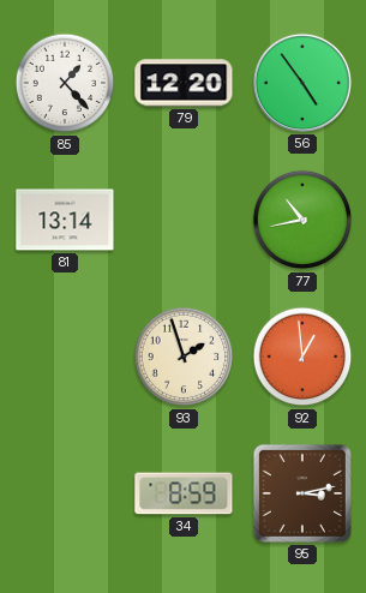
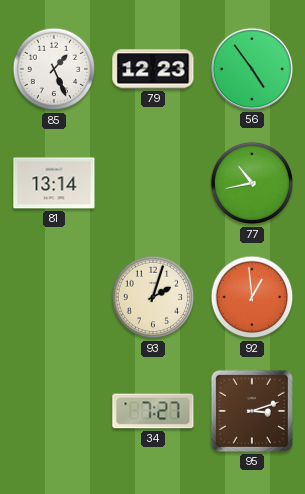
85: 1:23 -> 1:26
79: 12:20 -> 12:23
93: 1:57 -> 2:03
34: 8:59 -> 7:27
95: 3:13 -> 3:12
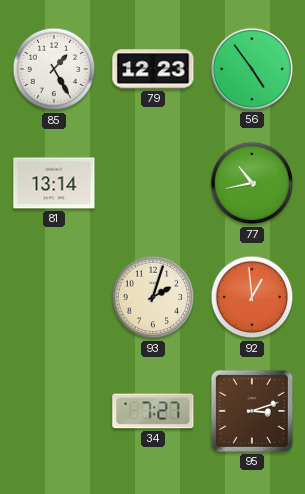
85: 1:26 -> 1:25
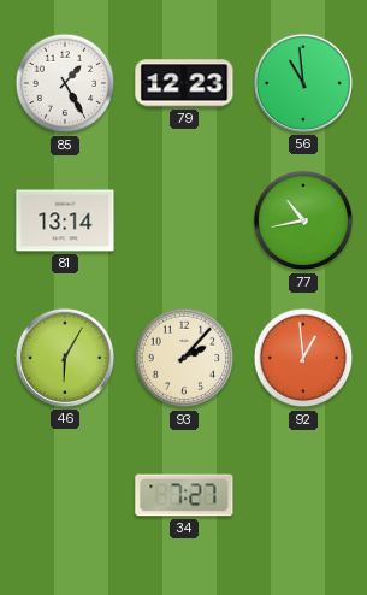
56: 4:54 -> 10:59
46: none -> 6:05
93: 2:03 -> 2:07
95: 3:12 -> none
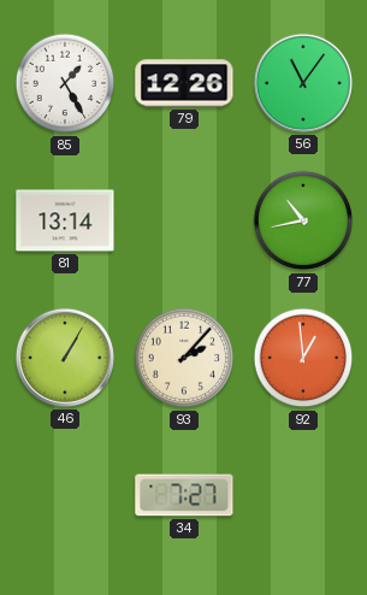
79: 12:23 -> 12:26
56: 10:59 -> 11:06
46: 6:05 -> 1:05
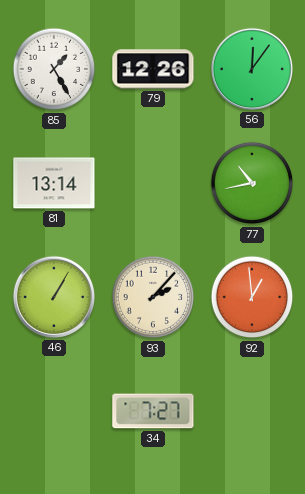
56: 11:06 -> 12:06
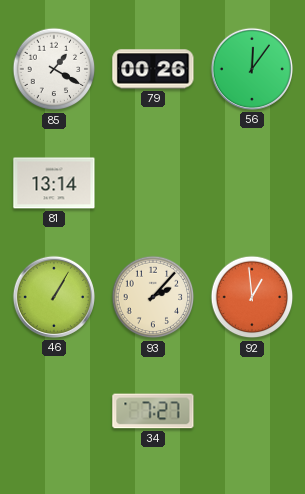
85: 1:25 -> 1:20
79: 12:26 -> 00:26
77: 10:43 -> none
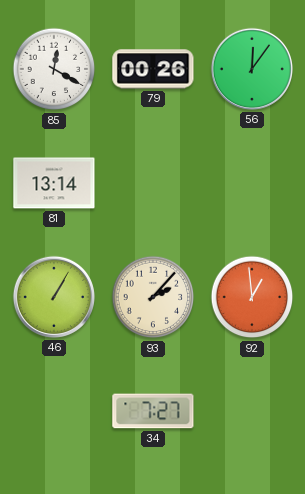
85: 1:20 -> 12:20
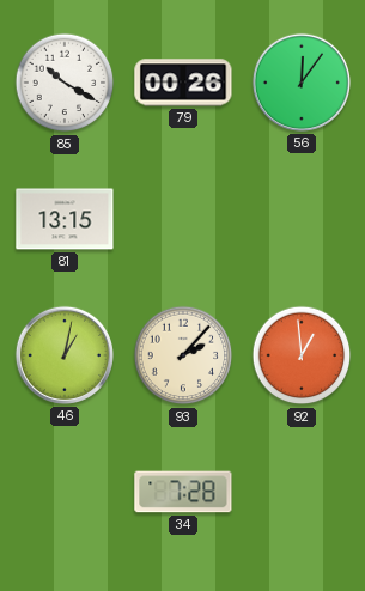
85: 12:20 -> 10:20
81: 13:14 -> 13:15
46: 1:05 -> 1:02
34: 7:27 -> 7:28
